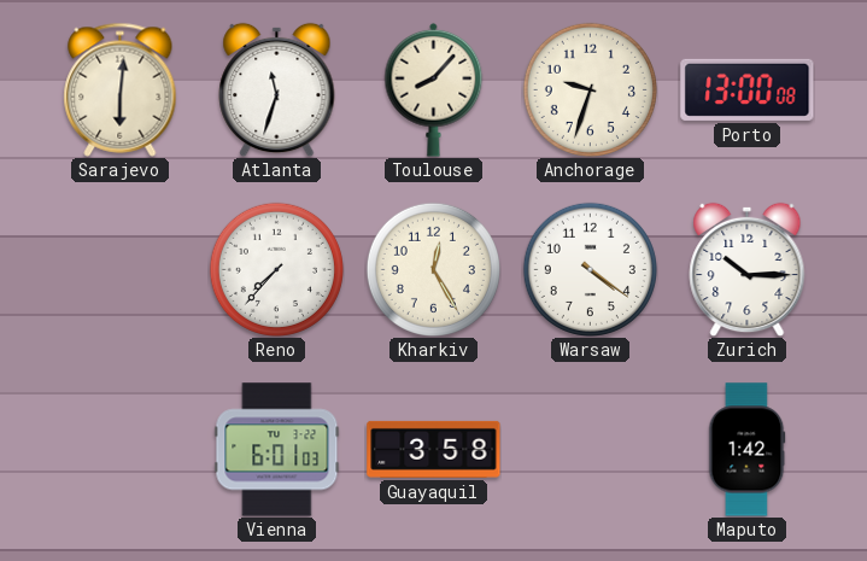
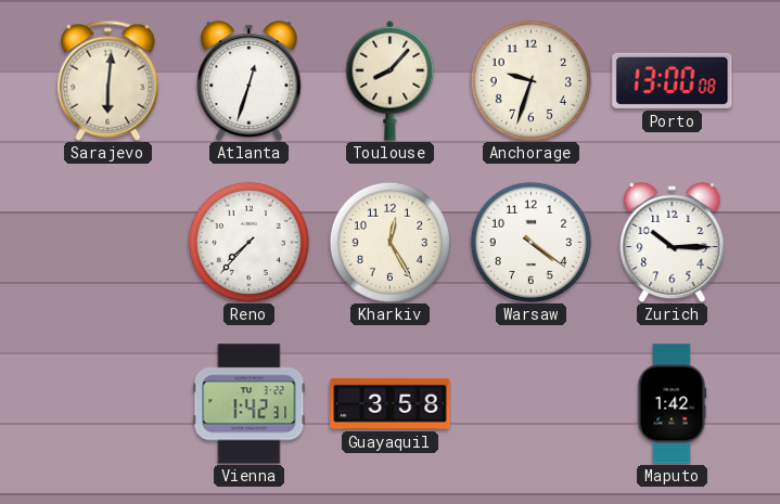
Atlanta: 11:33 -> 12:33
Vienna: 6:01 -> 1:42
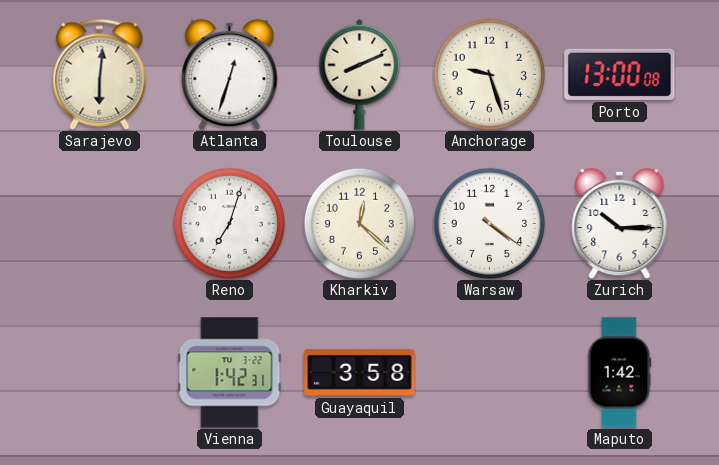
Toulouse: 8:07 -> 8:11
Anchorage: 9:33 -> 9:27
Reno: 7:37 -> 7:03
Kharkiv: 12:25 -> 12:22
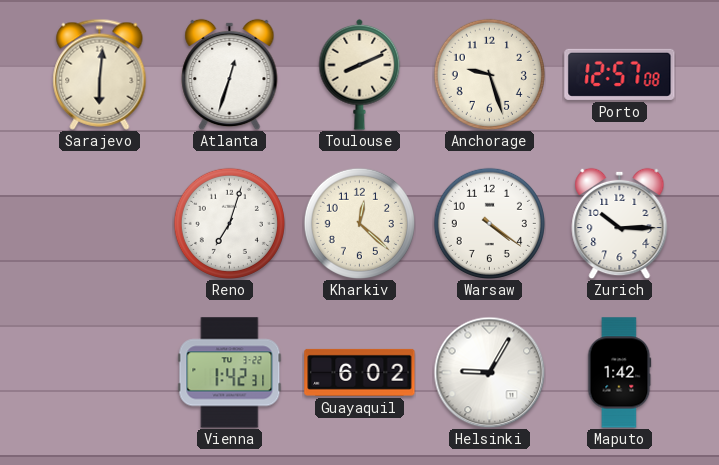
Porto: 13:00 -> 12:57
Guayaquil: 3:58 -> 6:02
Helsinki: none -> 9:05
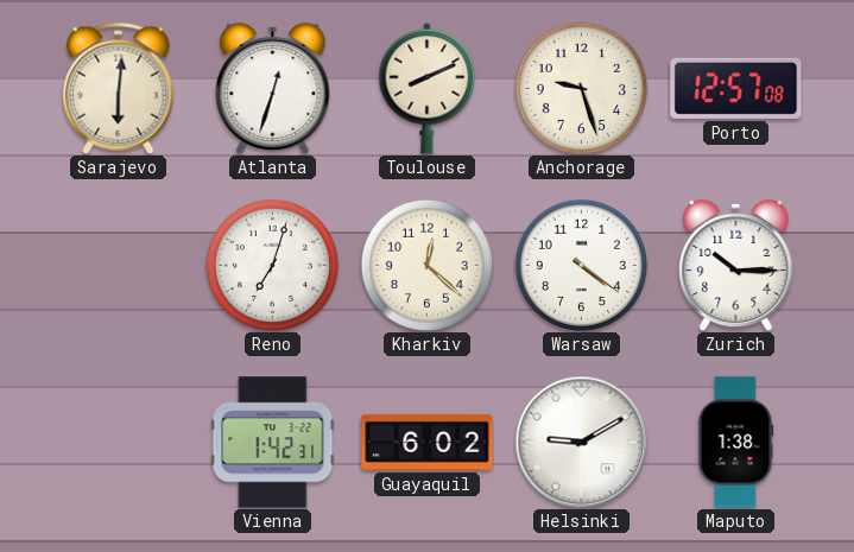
Helsinki: 9:05 -> 9:10
Maputo: 1:42 -> 1:38
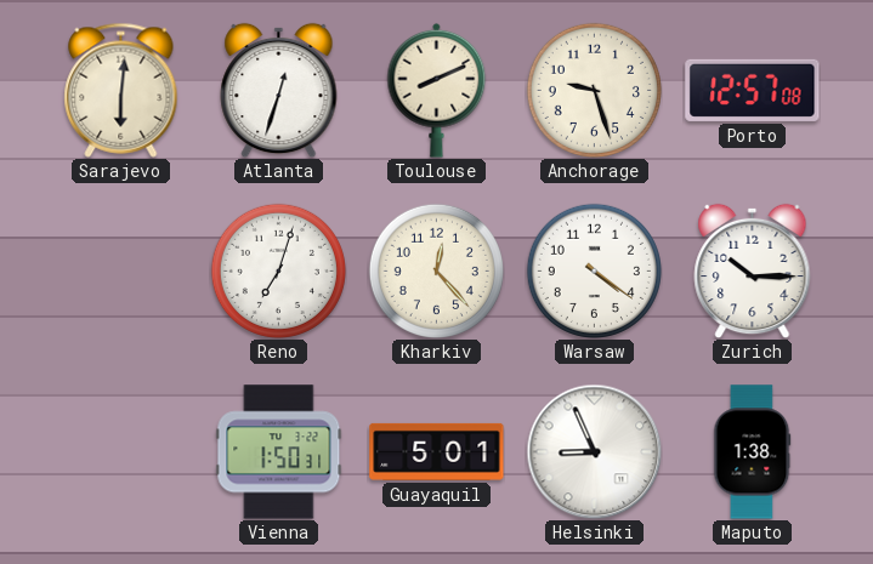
Kharkiv: 12:22 -> 12:23
Vienna: 1:42 -> 1:50
Guayaquil: 6:02 -> 5:01
Helsinki: 9:10 -> 8:56
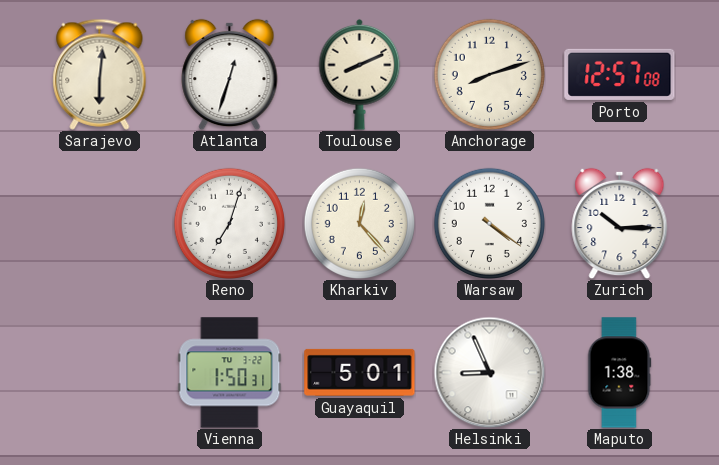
Anchorage: 9:27 -> 8:12
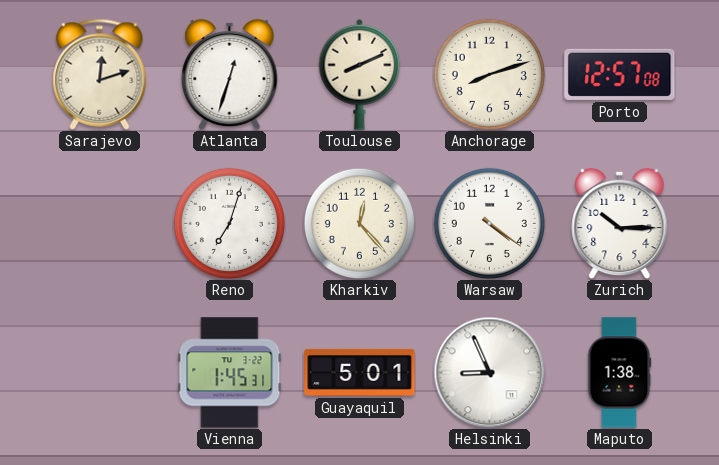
Sarajevo: 6:01 -> 12:12
Vienna: 1:50 -> 1:45
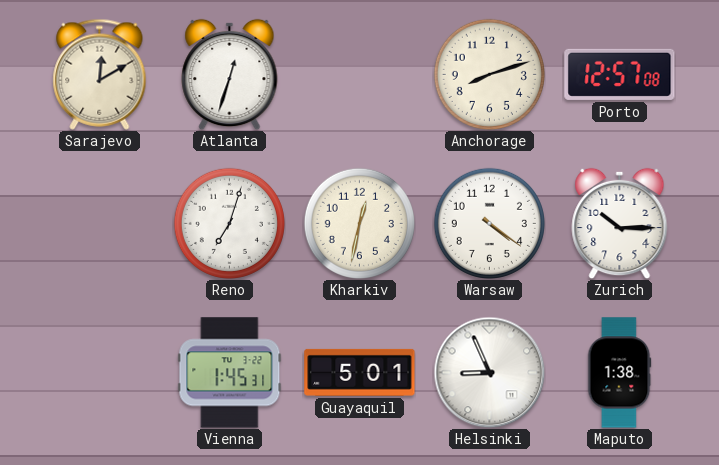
Sarajevo: 12:12 -> 12:10
Toulouse: 8:11 -> none
Kharkiv: 12:23 -> 12:32
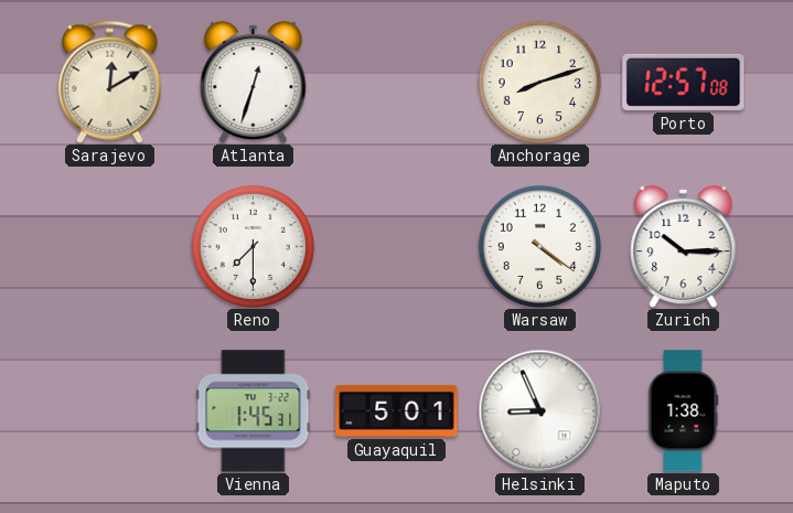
Reno: 7:03 -> 7:30
Kharkiv: 12:32 -> none
